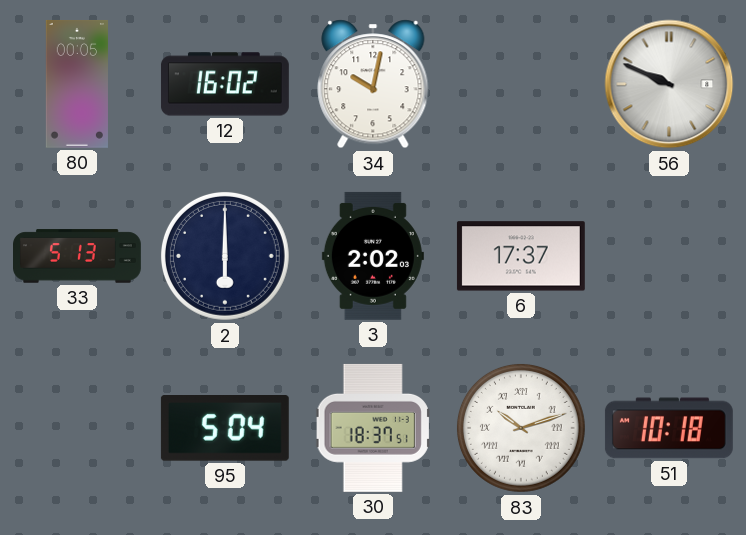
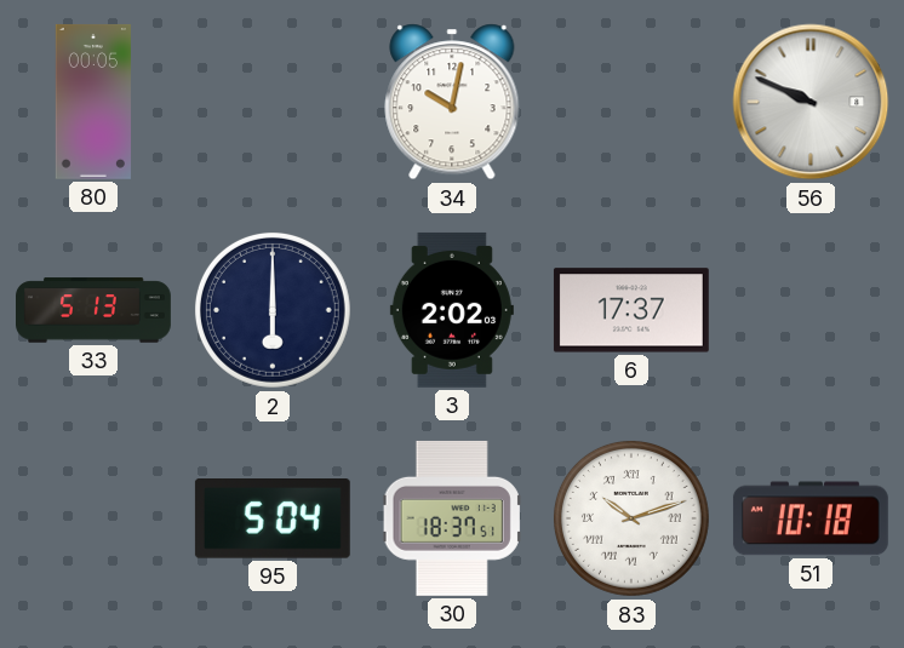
12: 16:02 -> none
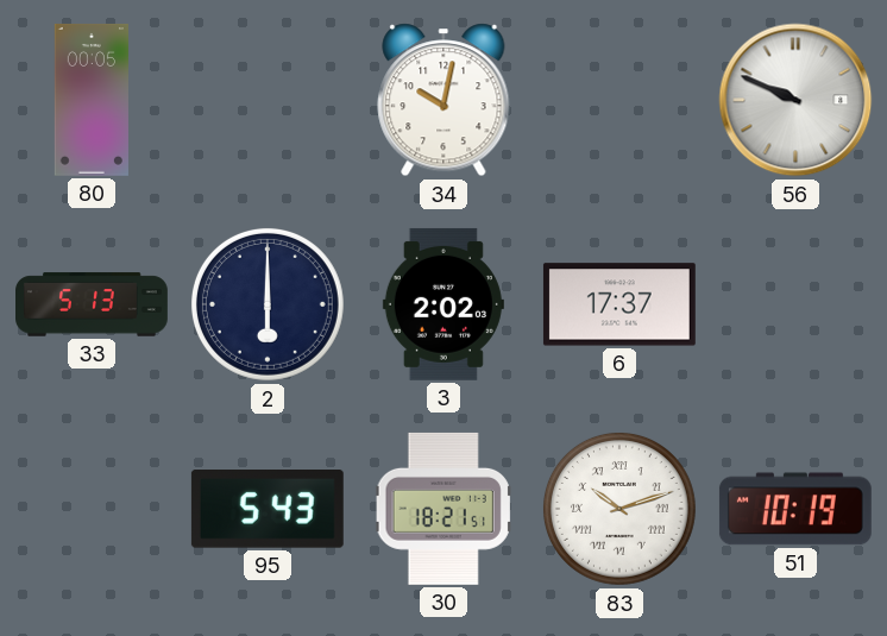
95: 5:04 -> 5:43
30: 18:37 -> 18:21
51: 10:18 -> 10:19
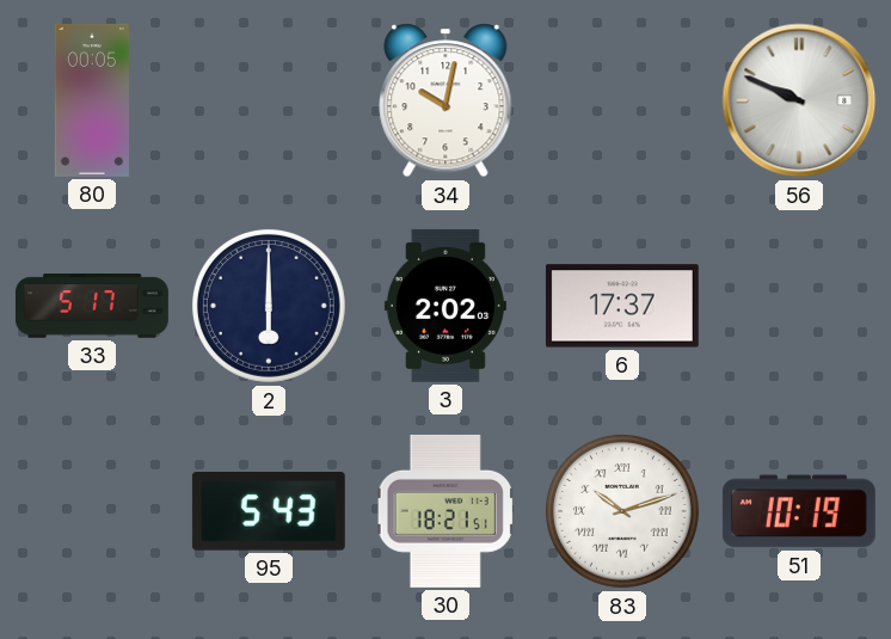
33: 5:13 -> 5:17
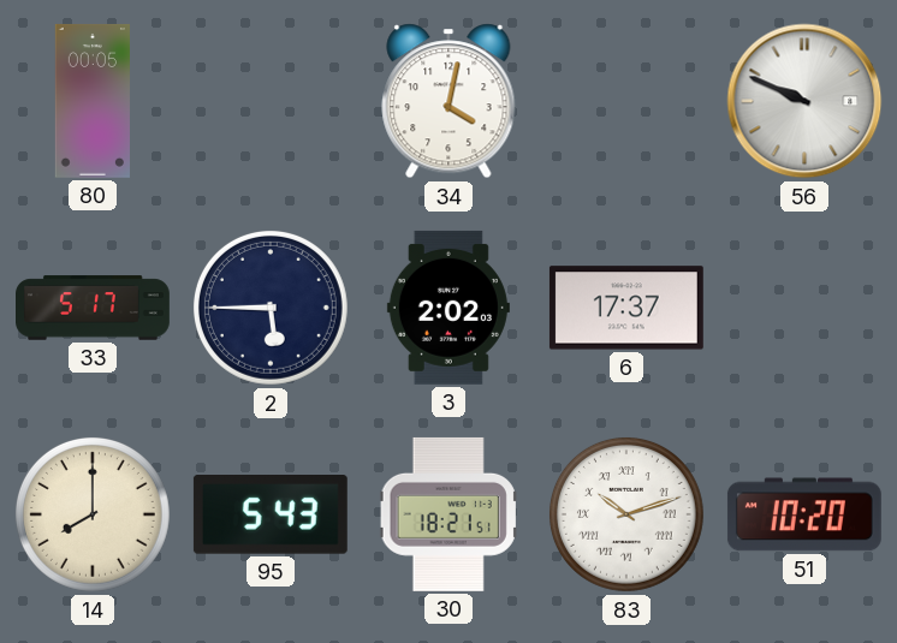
34: 10:02 -> 4:02
2: 6:00 -> 5:45
14: none -> 8:00
51: 10:19 -> 10:20
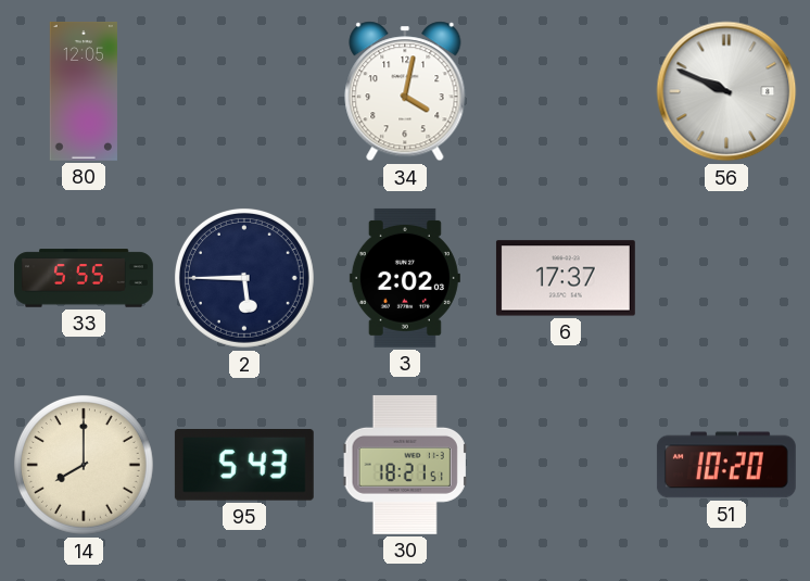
80: 00:05 -> 12:05
33: 5:17 -> 5:55
83: 10:12 -> none
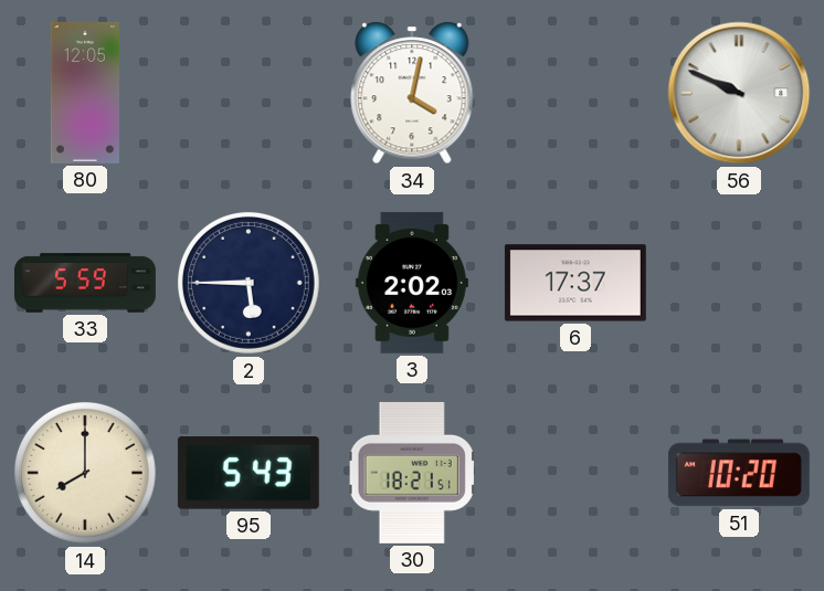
33: 5:55 -> 5:59
